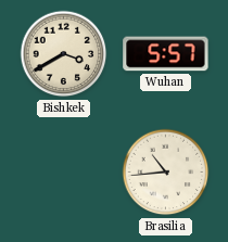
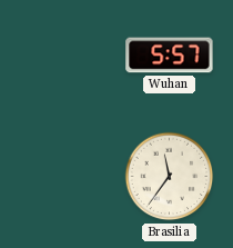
Bishkek: 3:40 -> none
Brasilia: 10:44 -> 11:36
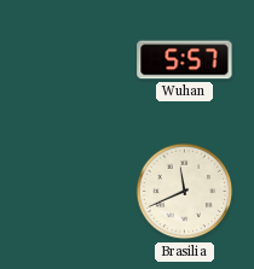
Brasilia: 11:36 -> 11:41
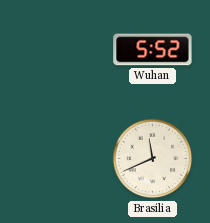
Wuhan: 5:57 -> 5:52
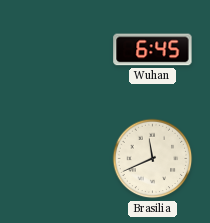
Wuhan: 5:52 -> 6:45
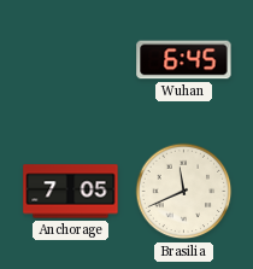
Anchorage: none -> 7:05
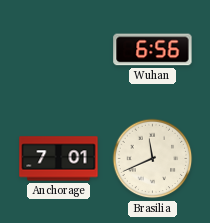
Wuhan: 6:45 -> 6:56
Anchorage: 7:05 -> 7:01
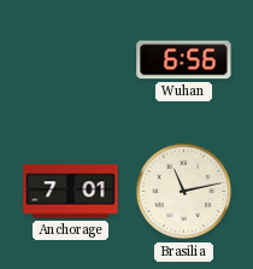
Brasilia: 11:41 -> 11:13
